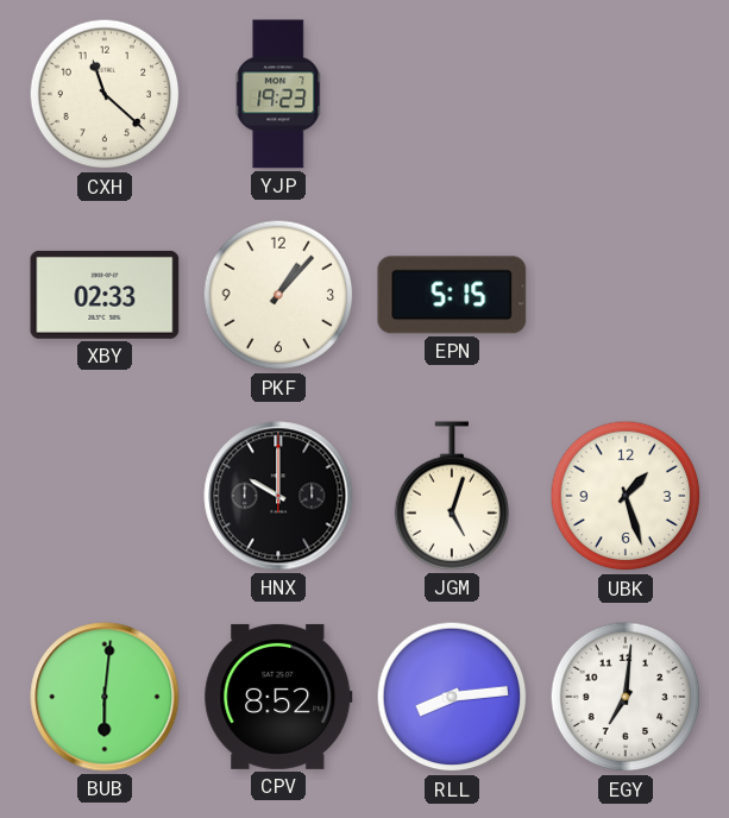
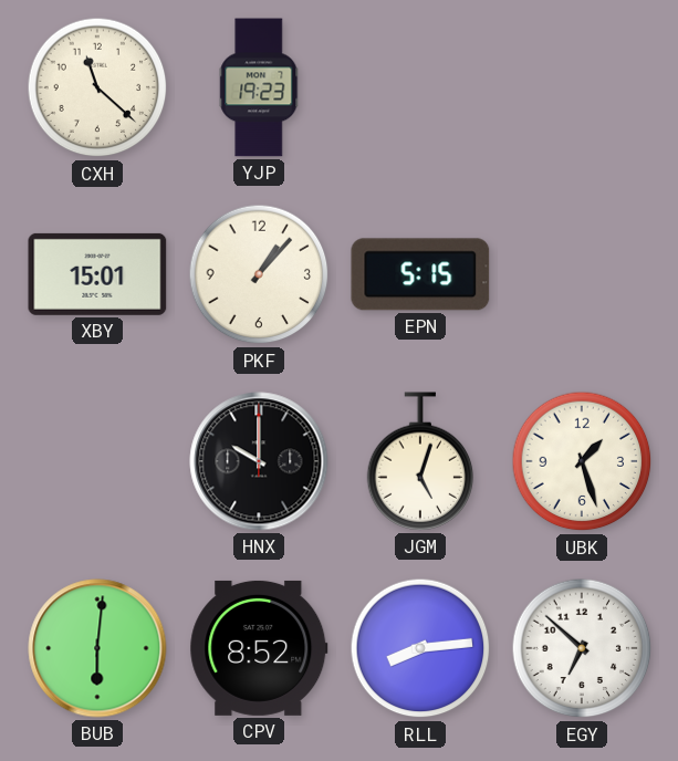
XBY: 02:33 -> 15:01
EGY: 7:01 -> 6:52
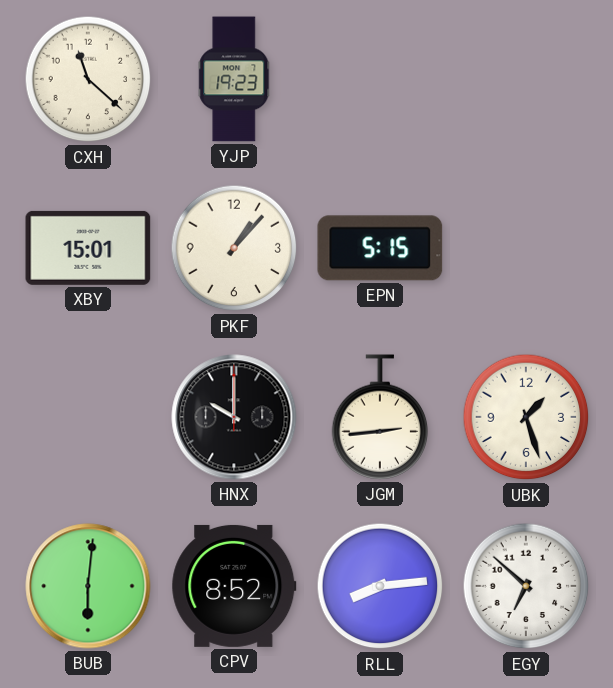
JGM: 5:03 -> 2:44
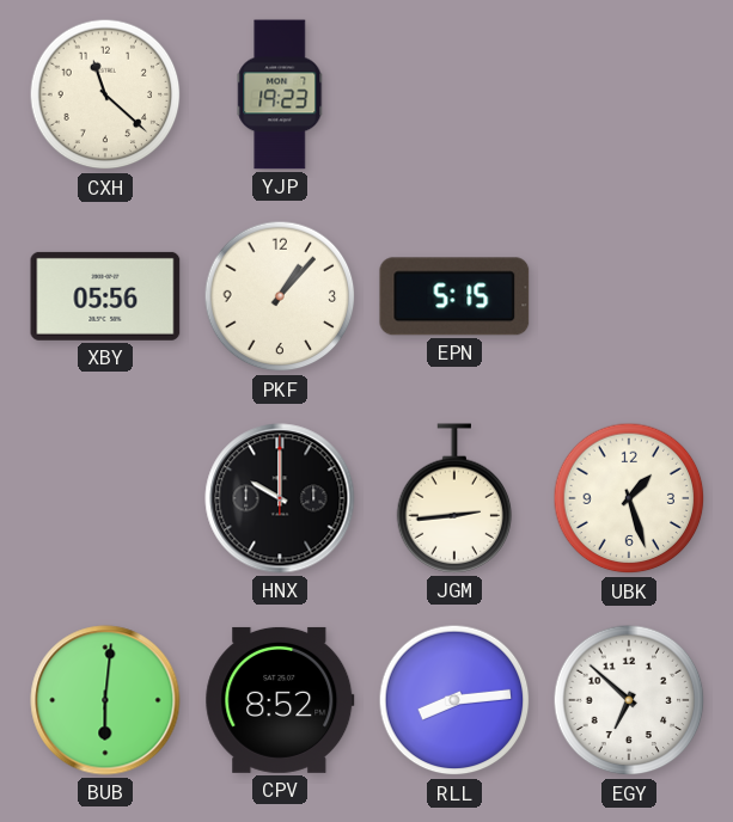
XBY: 15:01 -> 05:56
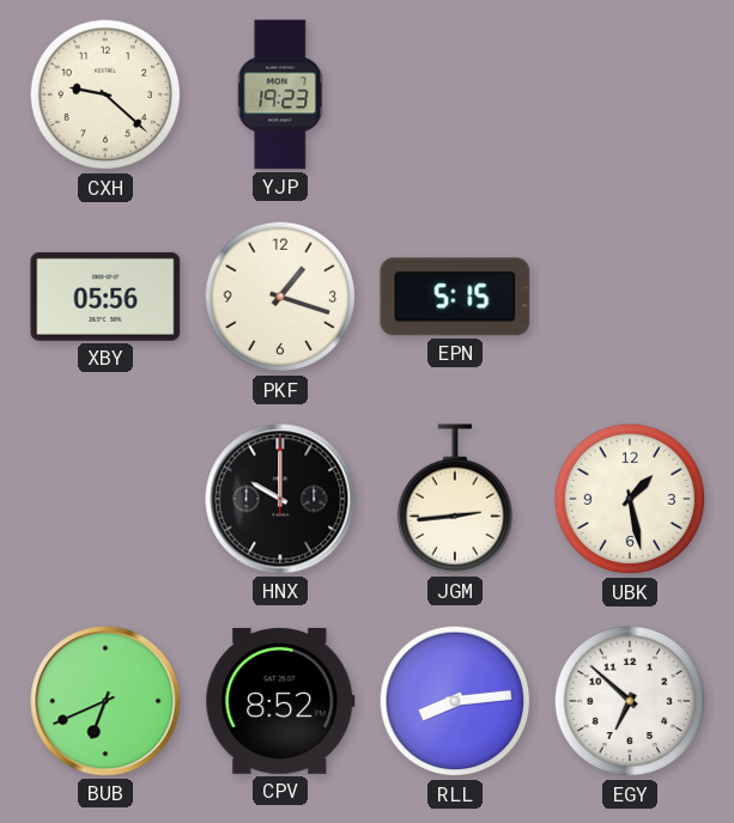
CXH: 11:22 -> 9:22
PKF: 1:07 -> 1:18
UBK: 1:27 -> 1:28
BUB: 6:01 -> 6:41
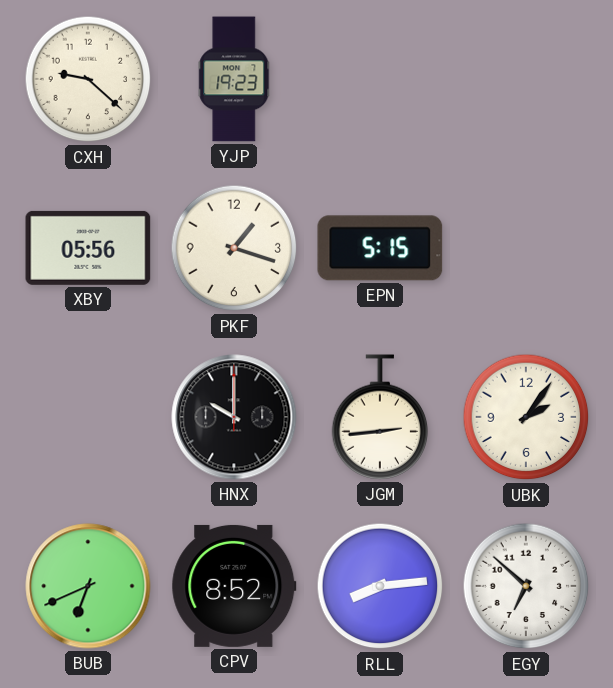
UBK: 1:28 -> 2:06
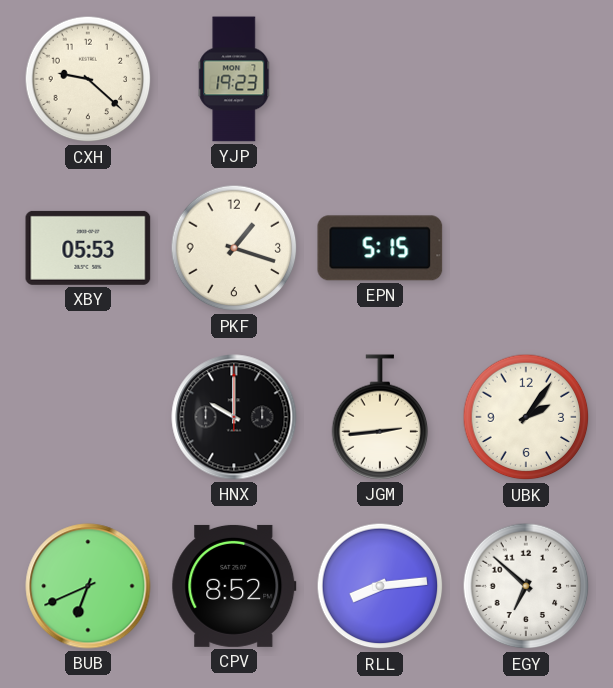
XBY: 05:56 -> 05:53
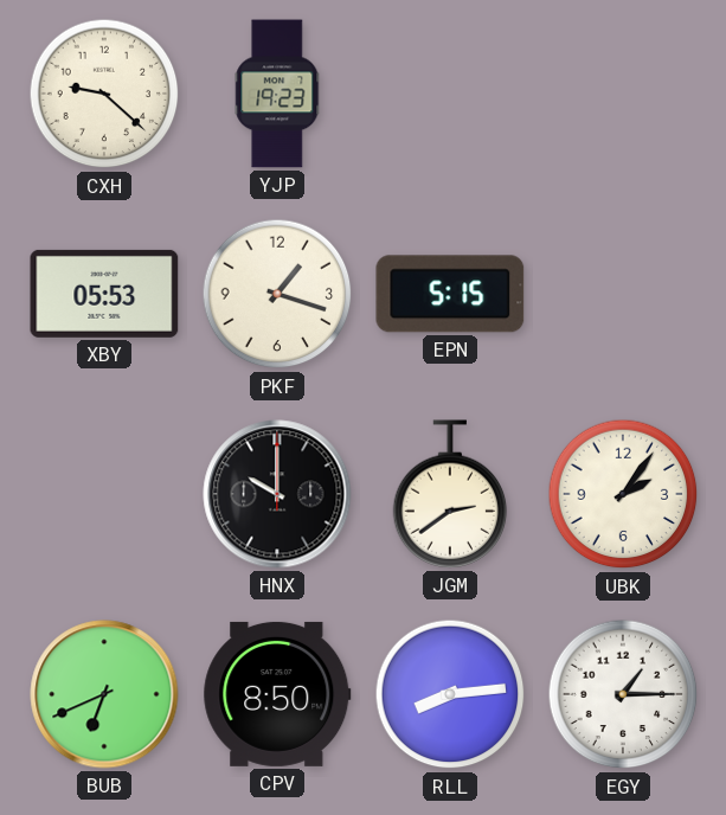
JGM: 2:44 -> 2:39
CPV: 8:52 -> 8:50
EGY: 6:52 -> 1:15
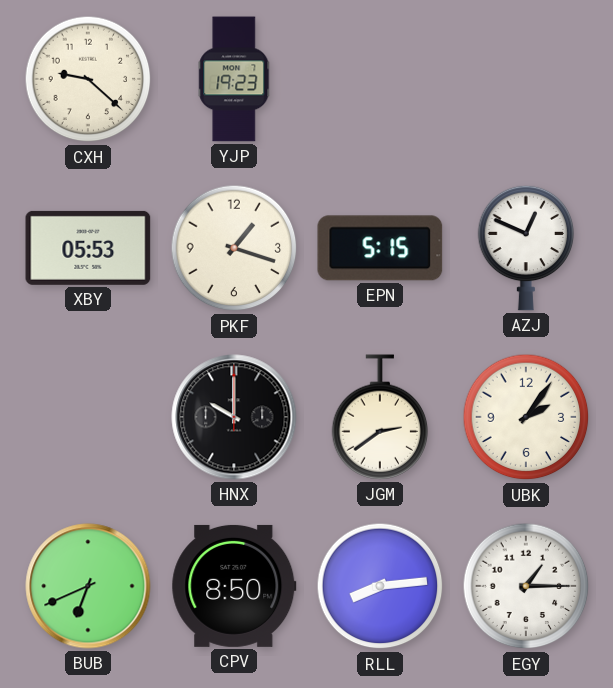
AZJ: none -> 12:49
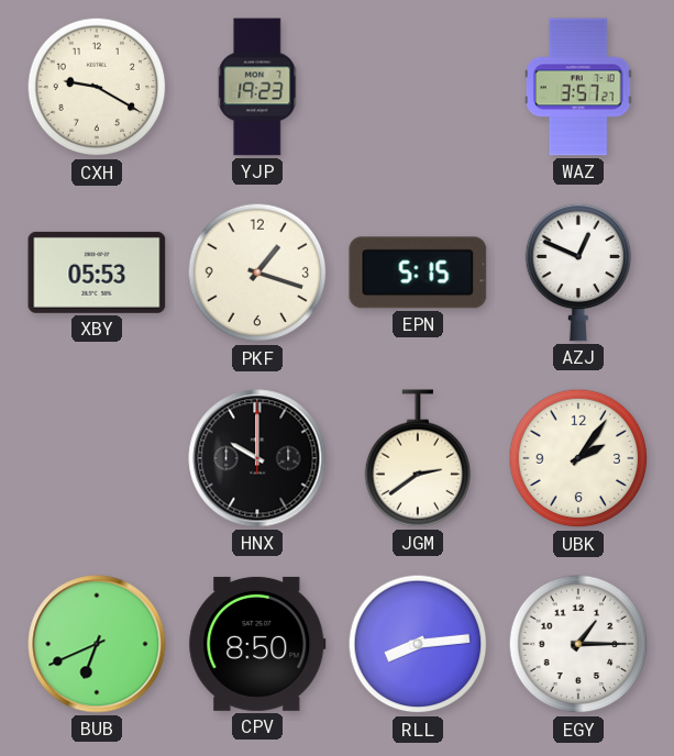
CXH: 9:22 -> 9:20
WAZ: none -> 3:57
